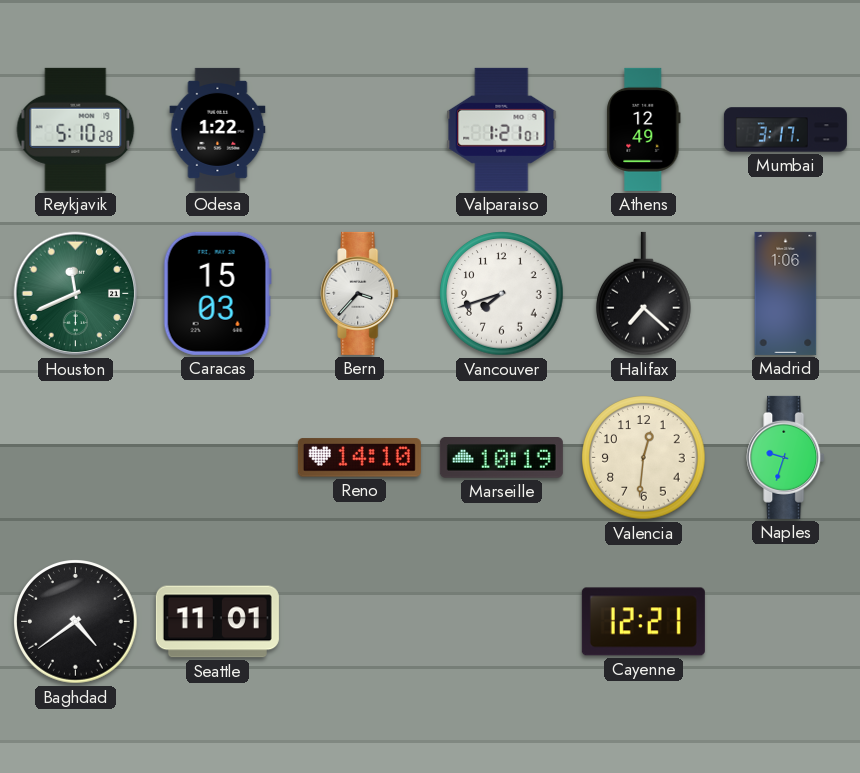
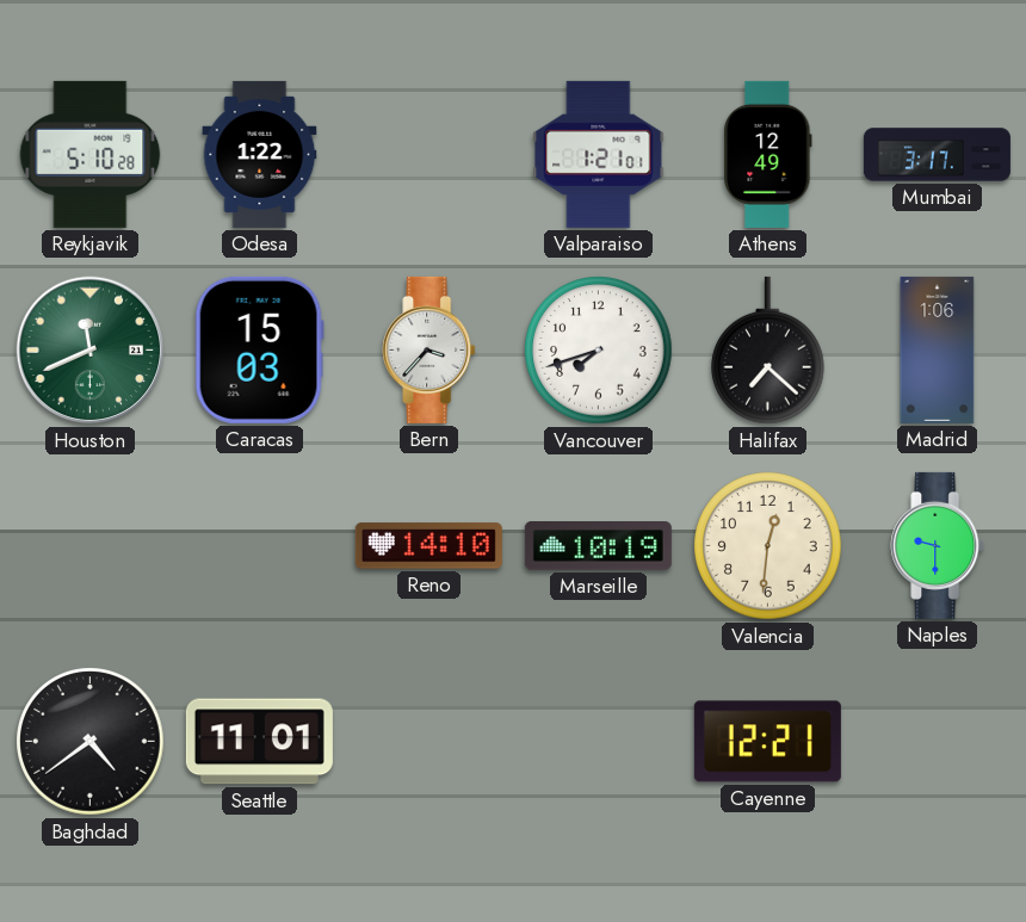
Naples: 9:33 -> 9:30
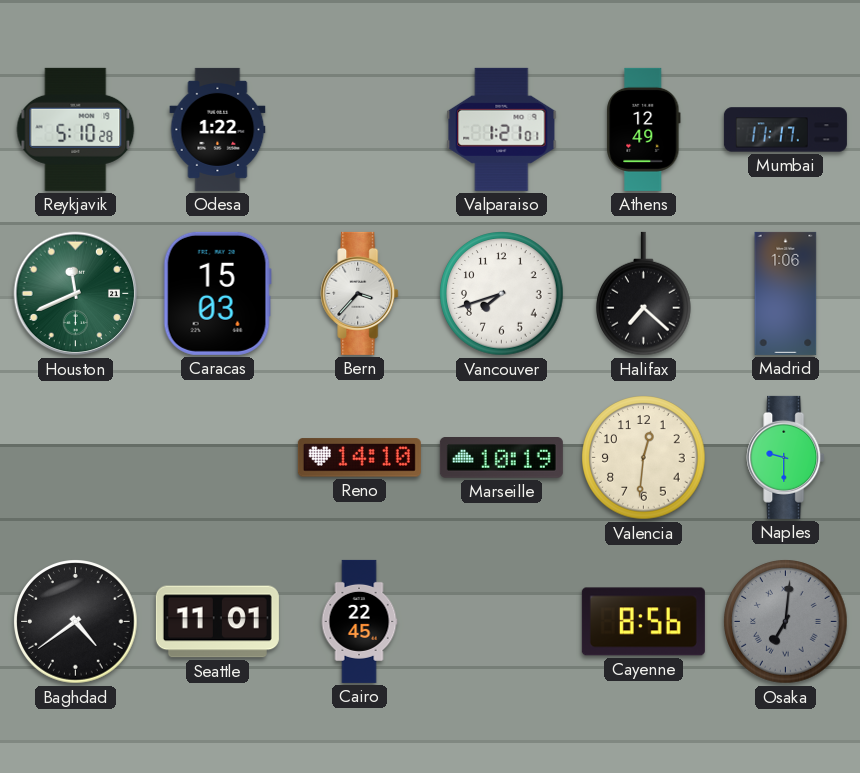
Mumbai: 3:17 -> 11:17
Cairo: none -> 22:45
Cayenne: 12:21 -> 8:56
Osaka: none -> 7:01
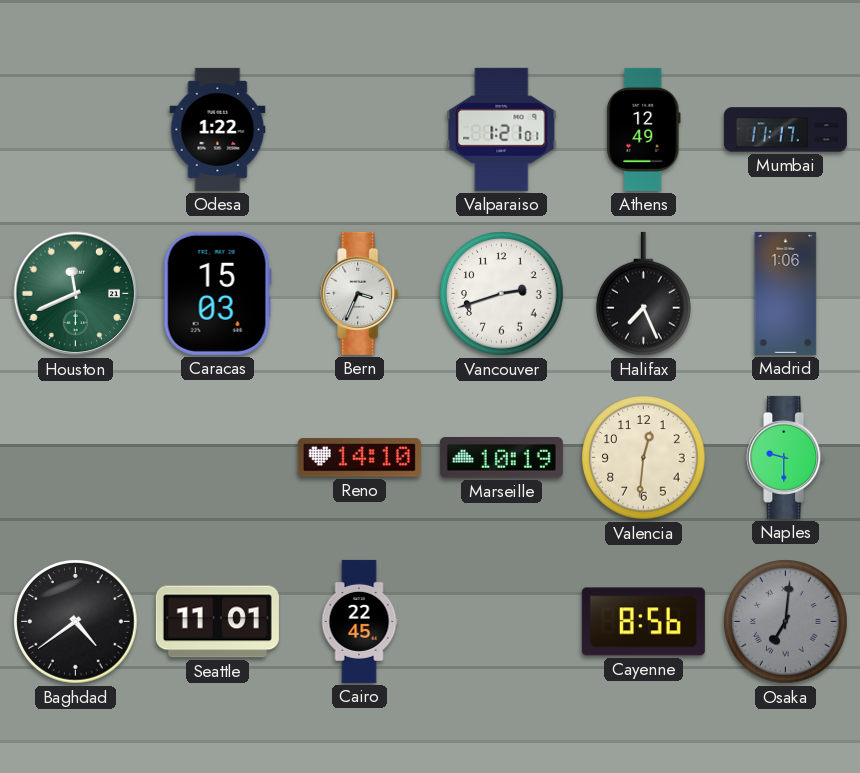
Reykjavik: 5:10 -> none
Bern: 3:37 -> 3:34
Vancouver: 7:42 -> 2:42
Halifax: 7:22 -> 7:26
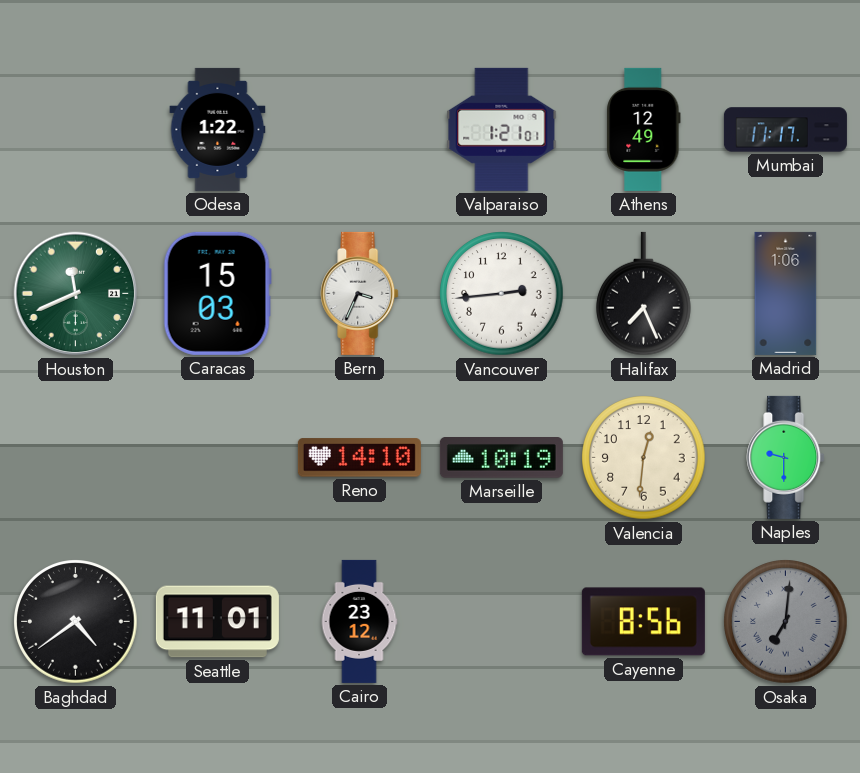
Vancouver: 2:42 -> 2:44
Cairo: 22:45 -> 23:12
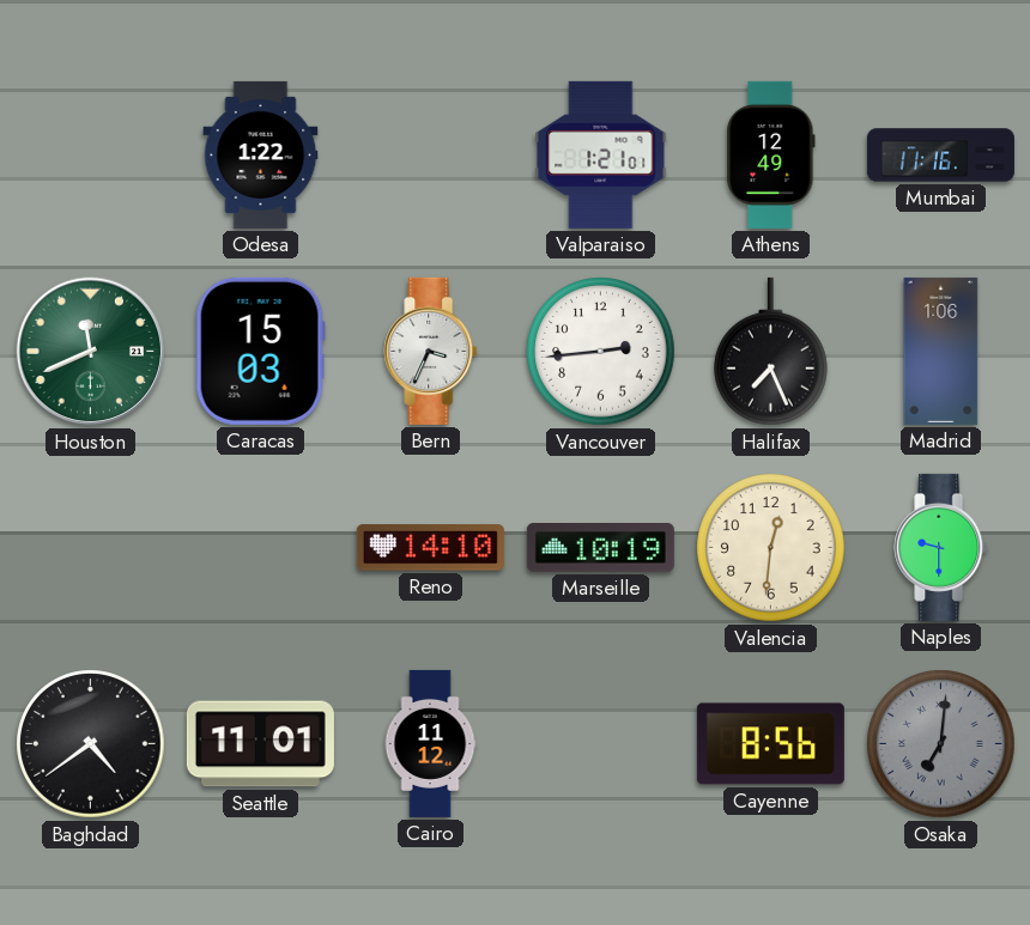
Mumbai: 11:17 -> 11:16
Cairo: 23:12 -> 11:12
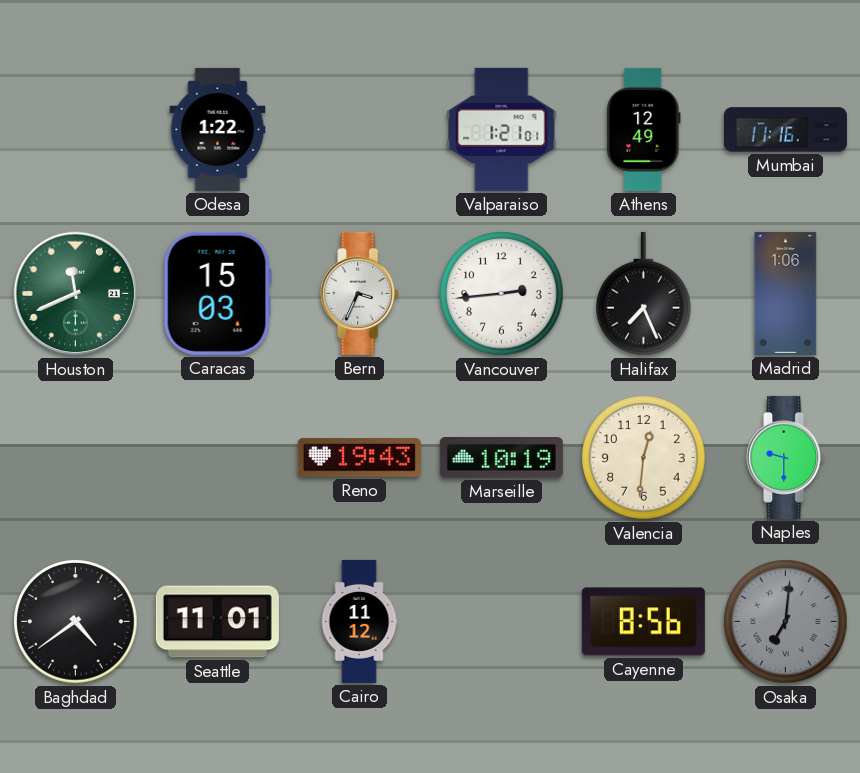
Reno: 14:10 -> 19:43
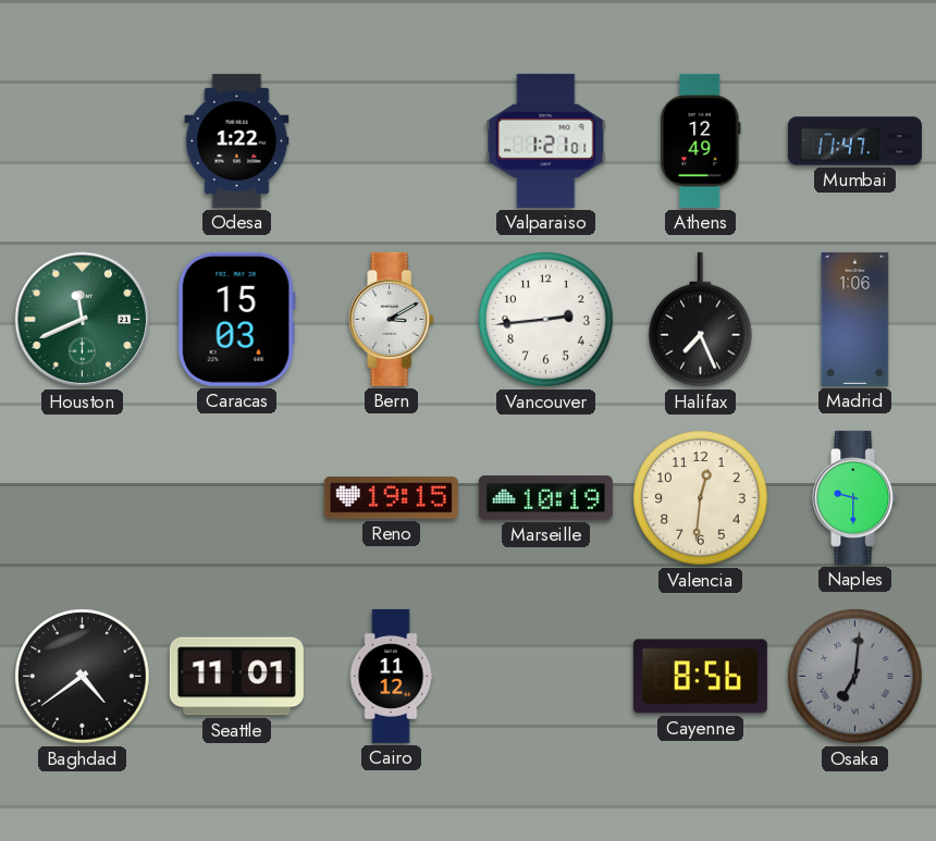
Mumbai: 11:16 -> 11:47
Bern: 3:34 -> 3:10
Reno: 19:43 -> 19:15
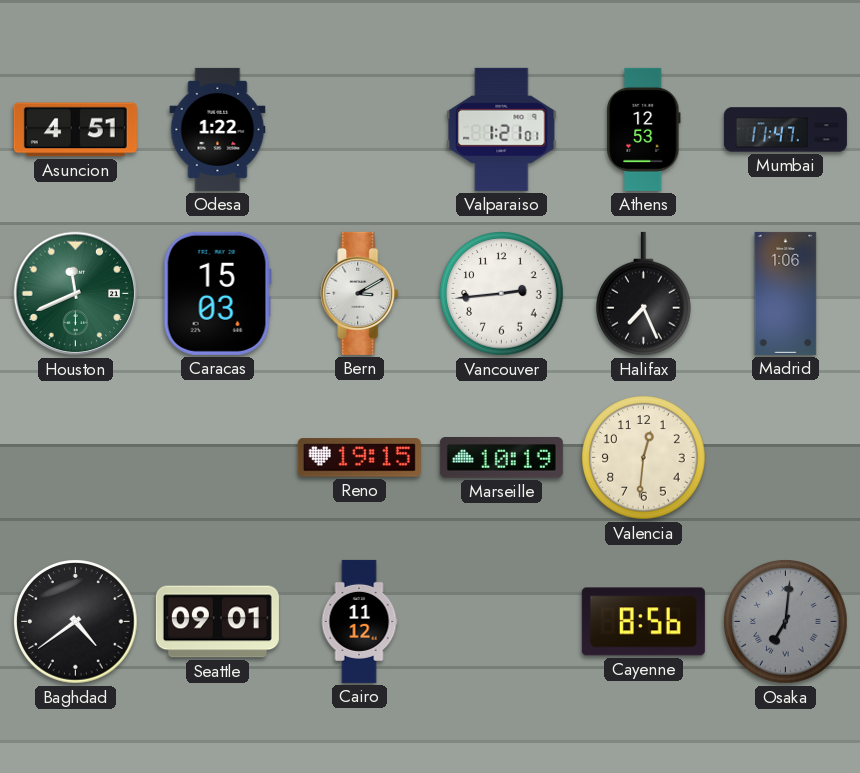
Asuncion: none -> 4:51
Athens: 12:49 -> 12:53
Naples: 9:30 -> none
Seattle: 11:01 -> 09:01
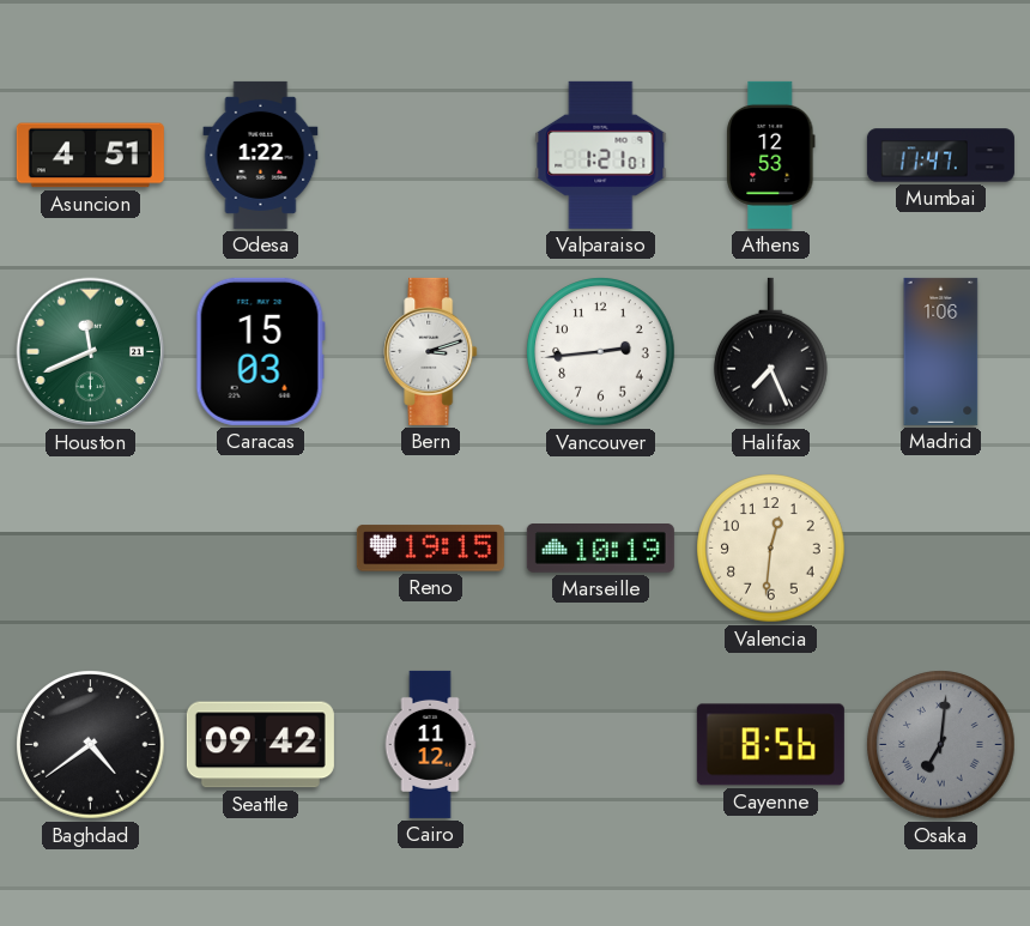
Bern: 3:10 -> 3:12
Seattle: 09:01 -> 09:42
